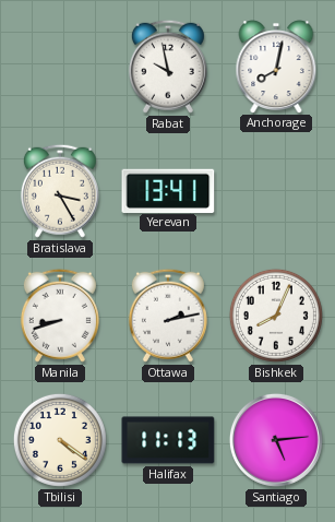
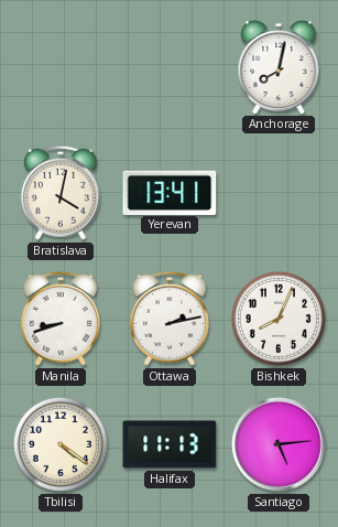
Rabat: 9:58 -> none
Bratislava: 3:25 -> 4:02
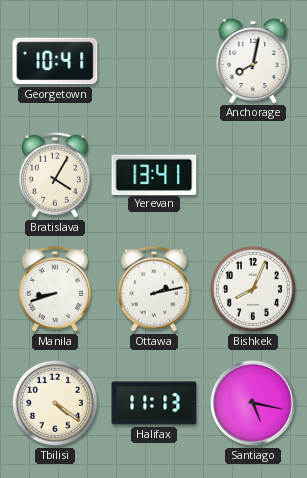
Georgetown: none -> 10:41
Bratislava: 4:02 -> 4:05
Santiago: 5:14 -> 5:17
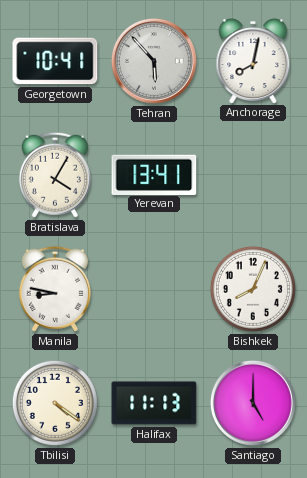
Tehran: none -> 5:53
Manila: 8:42 -> 8:47
Ottawa: 2:13 -> none
Santiago: 5:17 -> 5:00
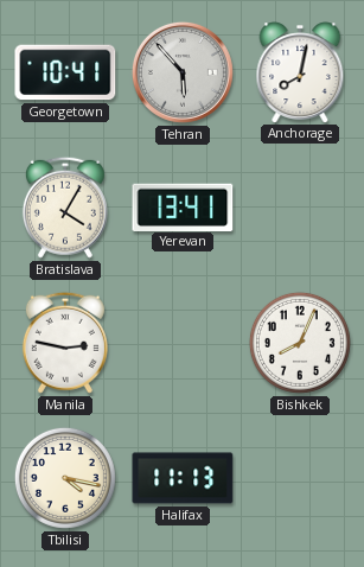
Manila: 8:47 -> 2:47
Tbilisi: 4:21 -> 4:17
Santiago: 5:00 -> none
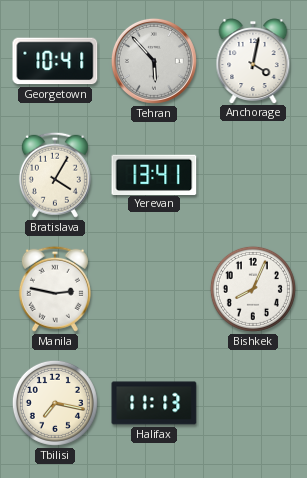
Anchorage: 8:02 -> 4:02
Tbilisi: 4:17 -> 7:17
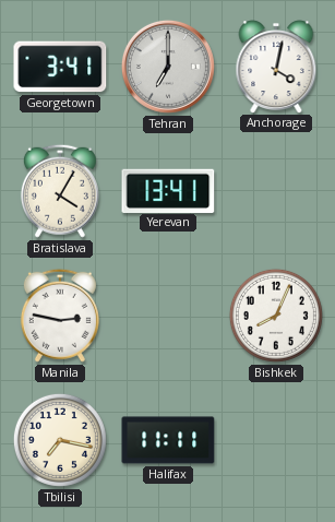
Georgetown: 10:41 -> 3:41
Tehran: 5:53 -> 7:00
Halifax: 11:13 -> 11:11
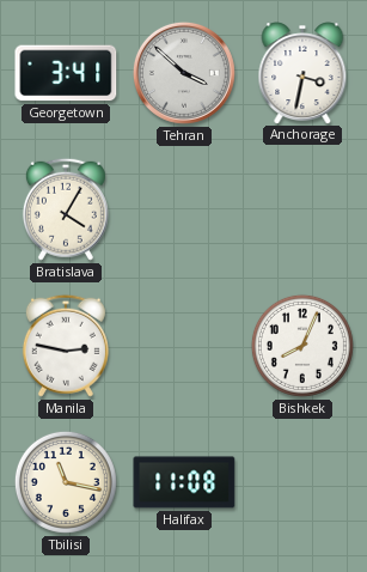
Tehran: 7:00 -> 3:52
Anchorage: 4:02 -> 3:32
Yerevan: 13:41 -> none
Tbilisi: 7:17 -> 11:17
Halifax: 11:11 -> 11:08
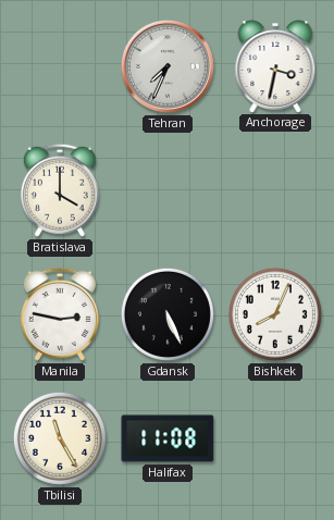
Georgetown: 3:41 -> none
Tehran: 3:52 -> 7:34
Bratislava: 4:05 -> 4:00
Gdansk: none -> 5:26
Tbilisi: 11:17 -> 11:25
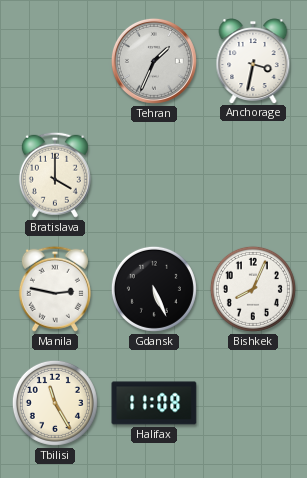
Tehran: 7:34 -> 1:34
